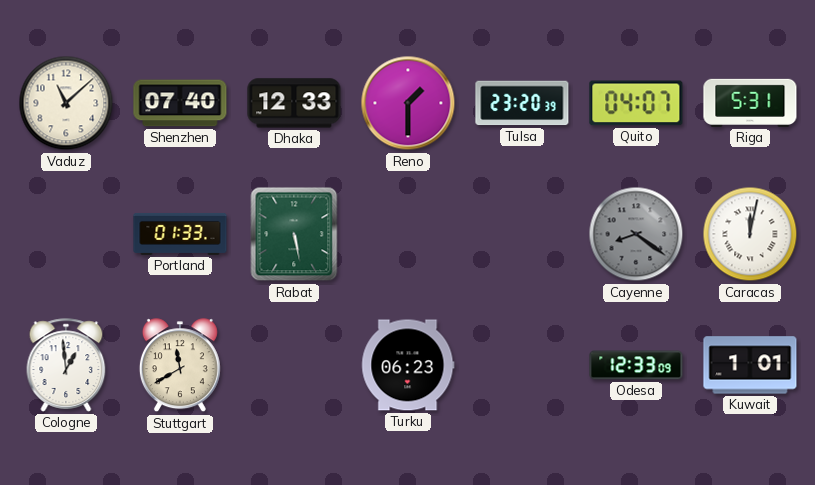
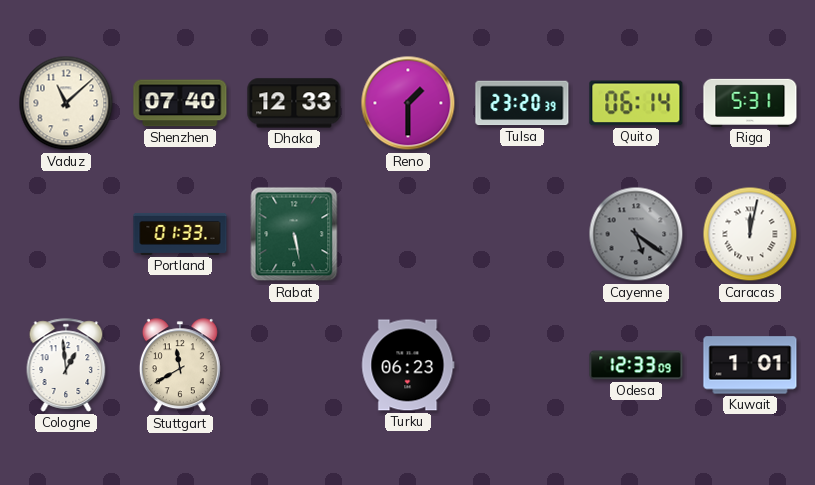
Quito: 04:07 -> 06:14
Cayenne: 8:21 -> 5:21
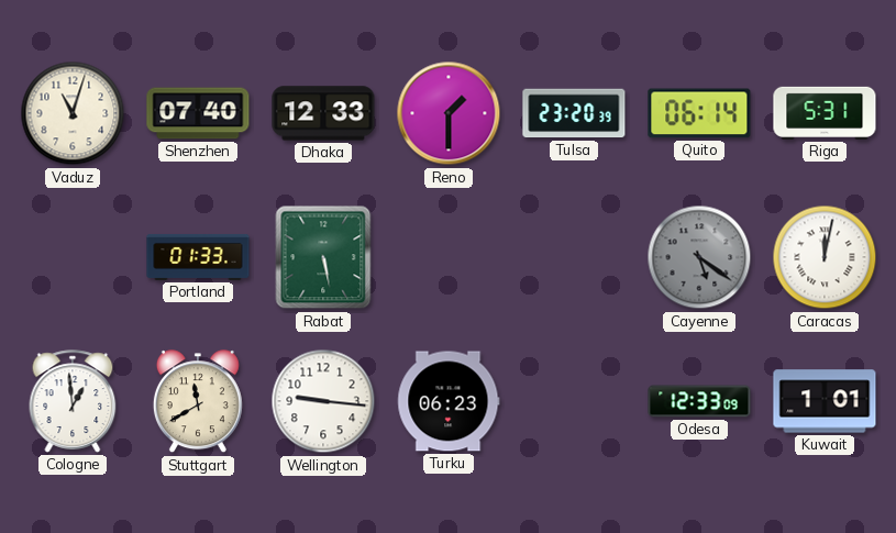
Vaduz: 11:08 -> 11:03
Wellington: none -> 9:16
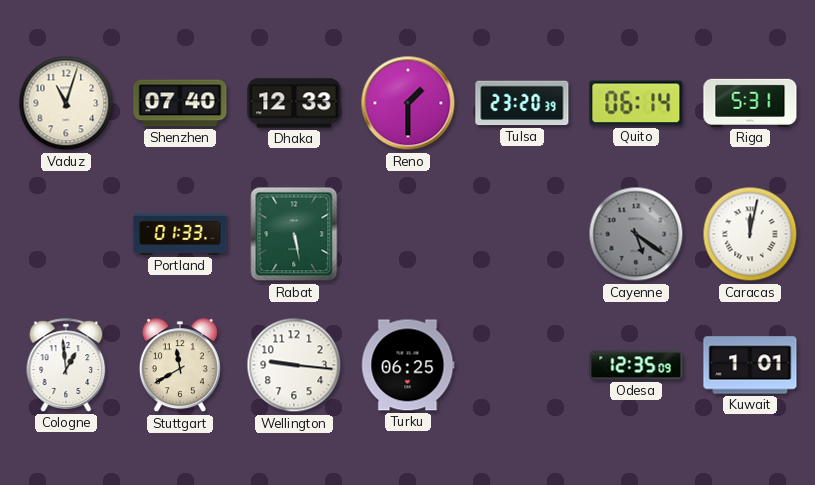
Turku: 06:23 -> 06:25
Odesa: 12:33 -> 12:35
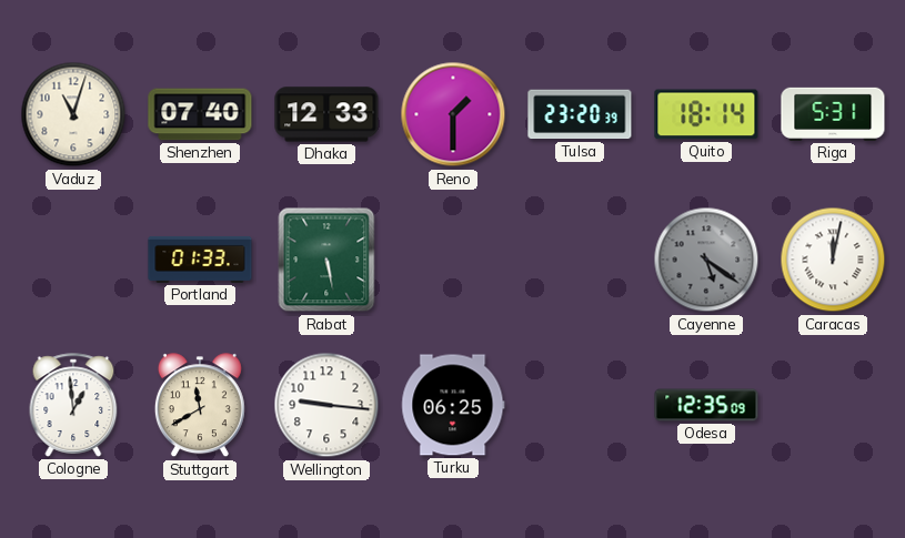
Quito: 06:14 -> 18:14
Kuwait: 1:01 -> none
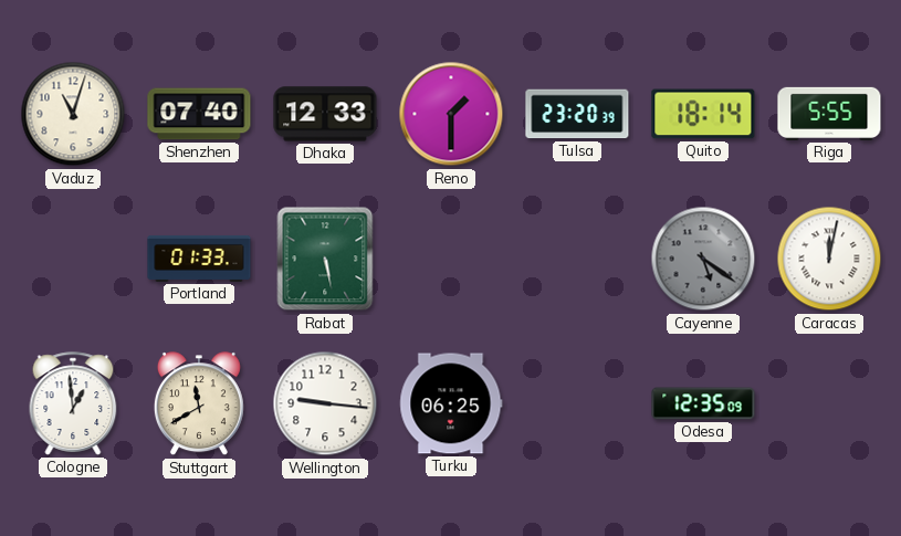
Riga: 5:31 -> 5:55
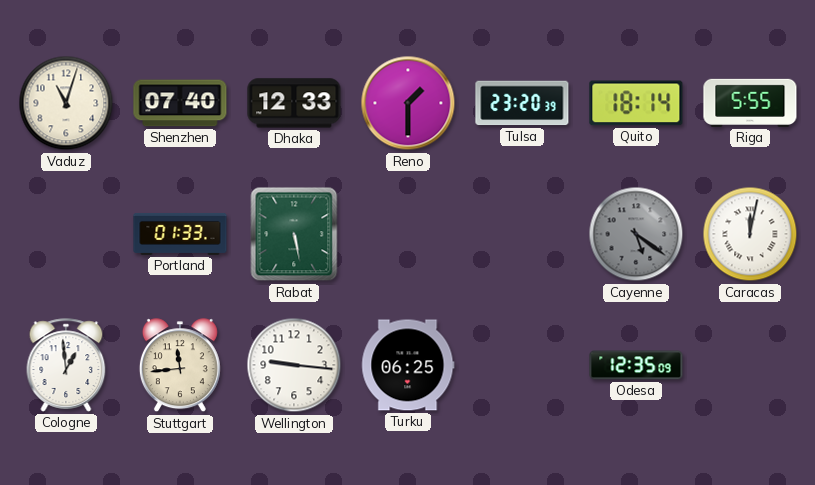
Stuttgart: 11:40 -> 11:44
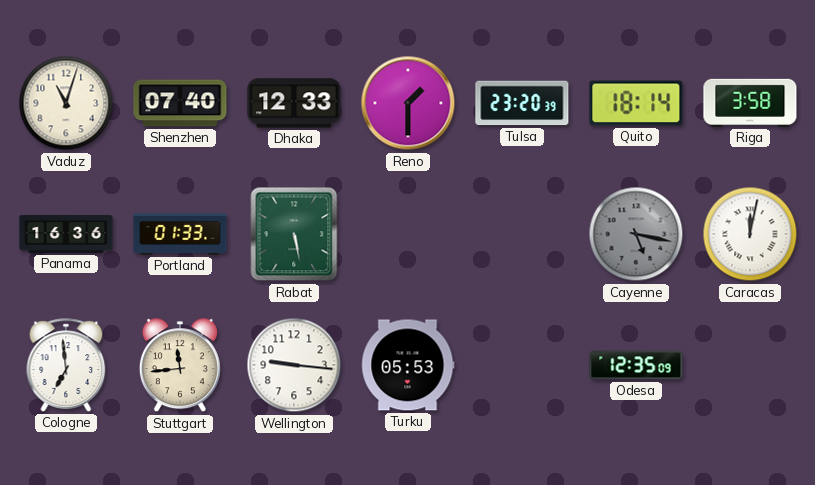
Riga: 5:55 -> 3:58
Panama: none -> 16:36
Cayenne: 5:21 -> 5:17
Cologne: 12:59 -> 6:59
Turku: 06:25 -> 05:53
